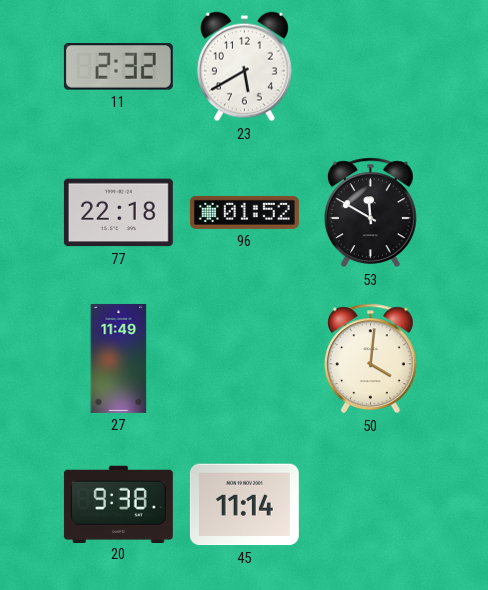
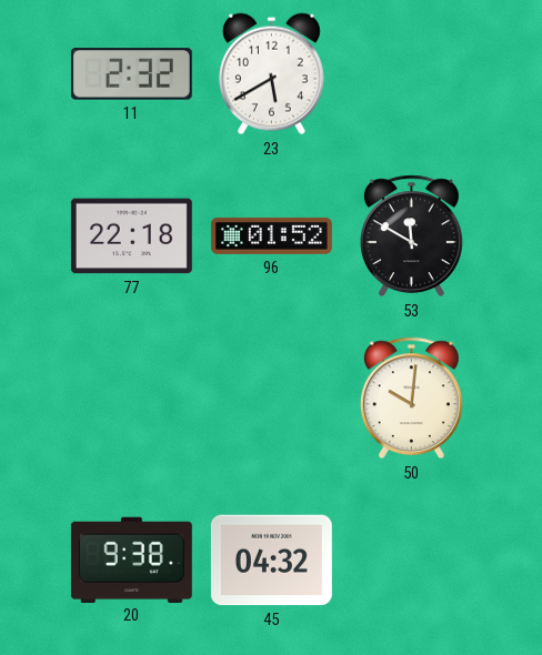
27: 11:49 -> none
50: 4:01 -> 10:01
45: 11:14 -> 04:32
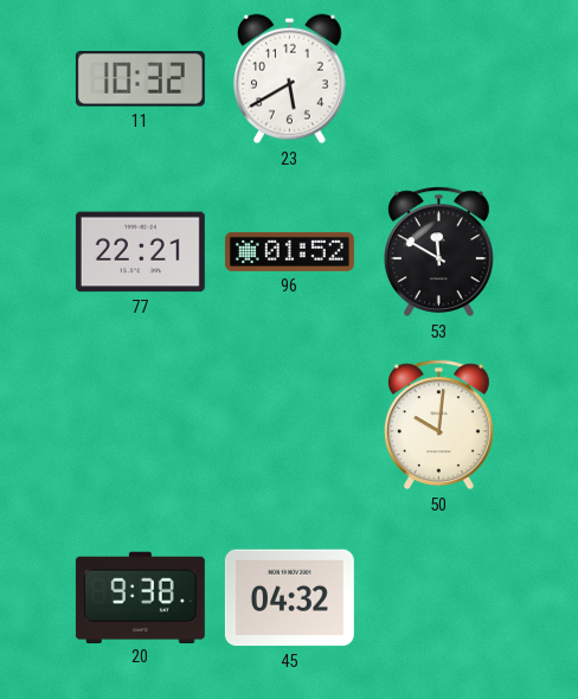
11: 2:32 -> 10:32
77: 22:18 -> 22:21
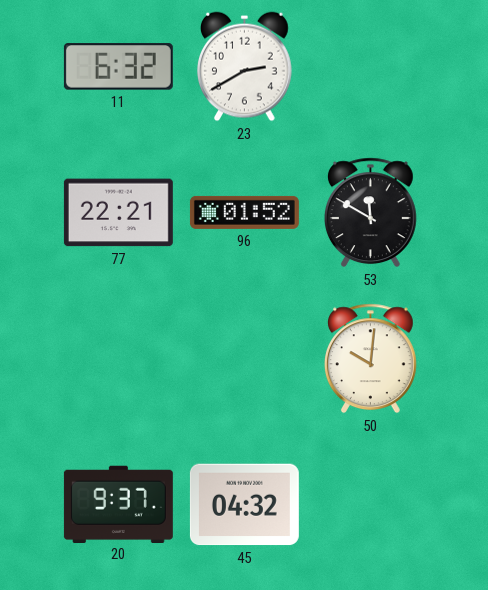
11: 10:32 -> 6:32
23: 5:40 -> 2:40
20: 9:38 -> 9:37
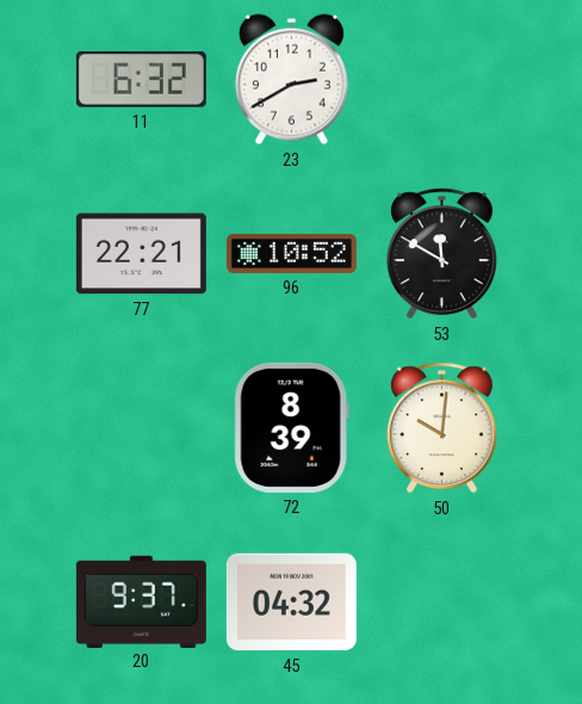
96: 01:52 -> 10:52
72: none -> 8:39
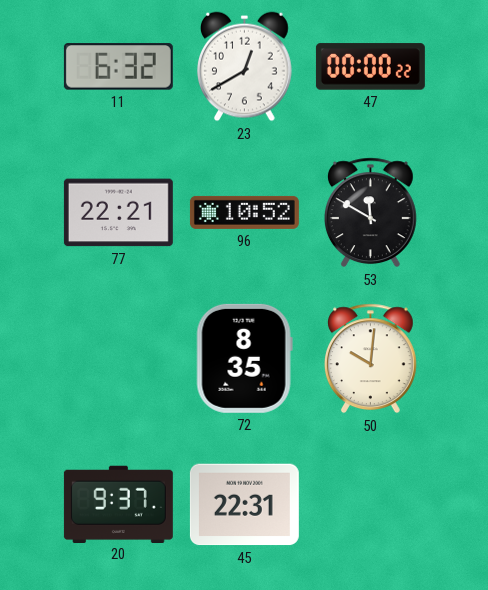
23: 2:40 -> 12:40
47: none -> 00:00
72: 8:39 -> 8:35
45: 04:32 -> 22:31
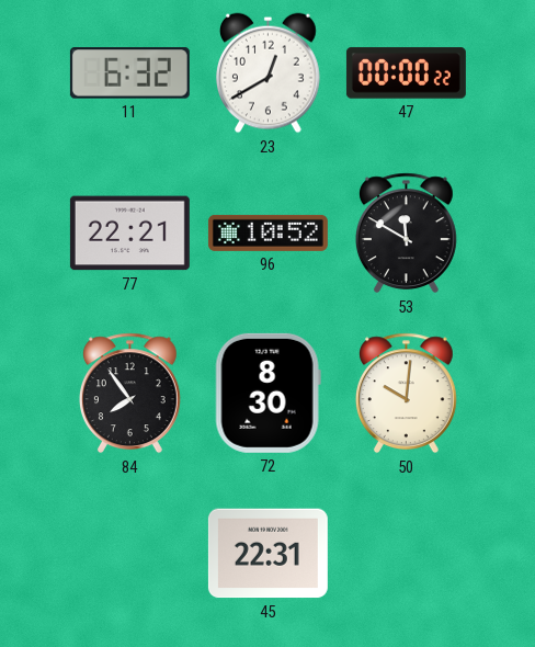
84: none -> 7:54
72: 8:35 -> 8:30
20: 9:37 -> none
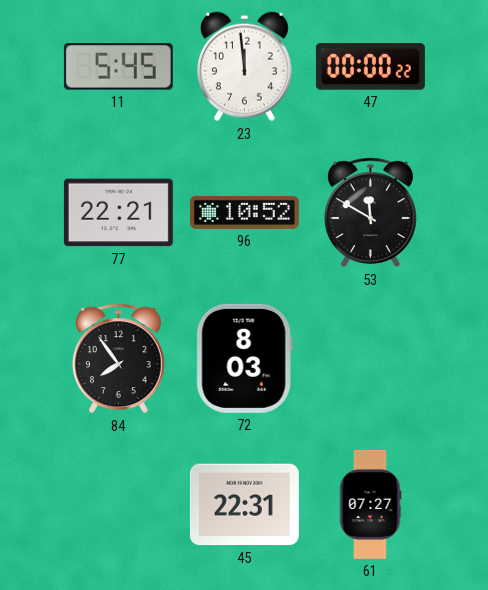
11: 6:32 -> 5:45
23: 12:40 -> 11:59
72: 8:30 -> 8:03
50: 10:01 -> none
61: none -> 07:27
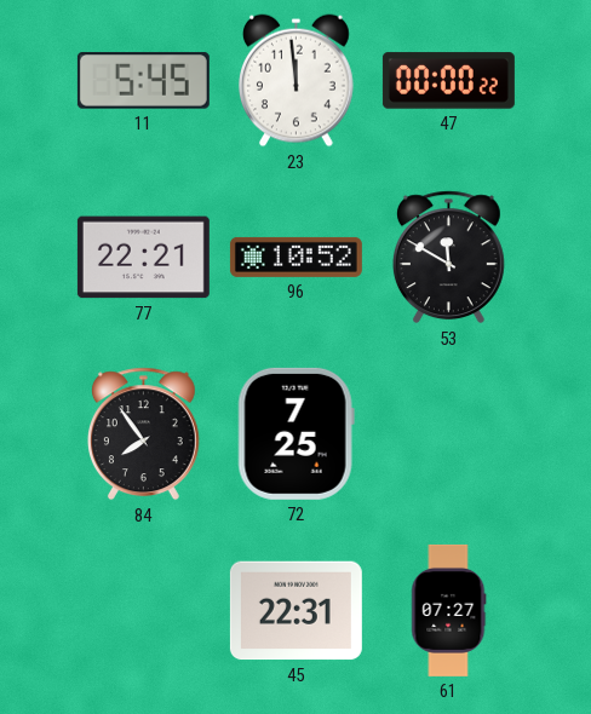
72: 8:03 -> 7:25
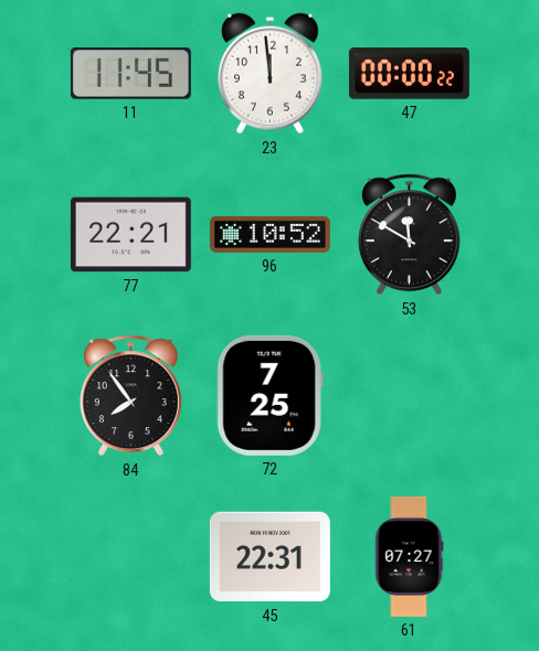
11: 5:45 -> 11:45
